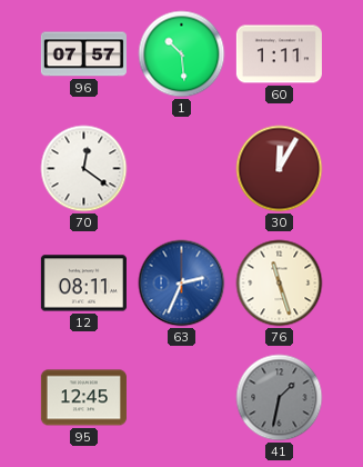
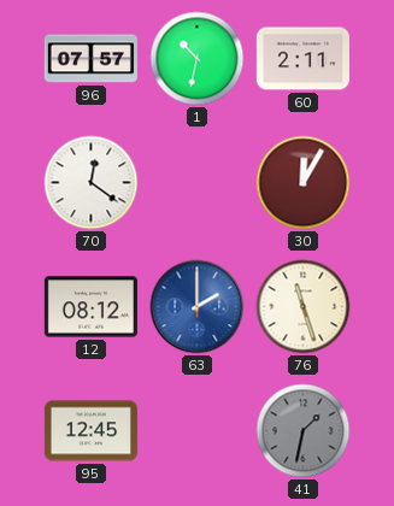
1: 10:29 -> 10:32
60: 1:11 -> 2:11
12: 08:11 -> 08:12
63: 2:34 -> 2:00
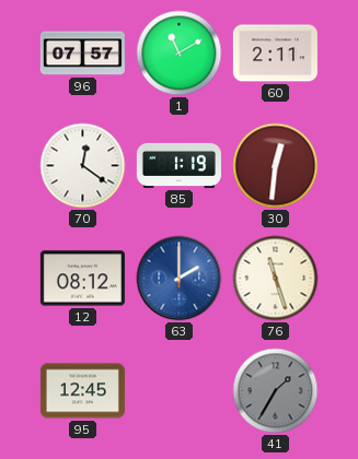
1: 10:32 -> 11:10
85: none -> 1:19
30: 12:05 -> 12:31
41: 1:32 -> 1:35
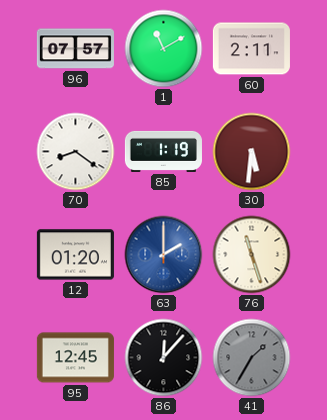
70: 12:21 -> 8:21
30: 12:31 -> 5:31
12: 08:12 -> 01:20
86: none -> 12:07
